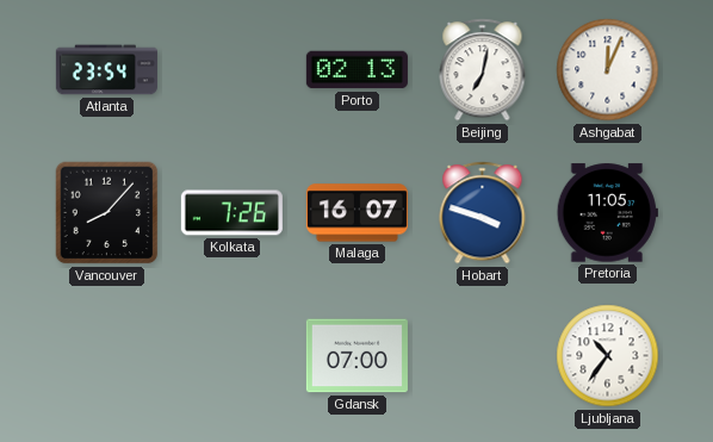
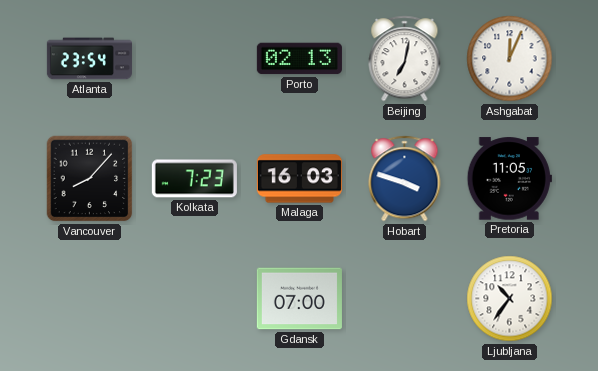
Kolkata: 7:26 -> 7:23
Malaga: 16:07 -> 16:03
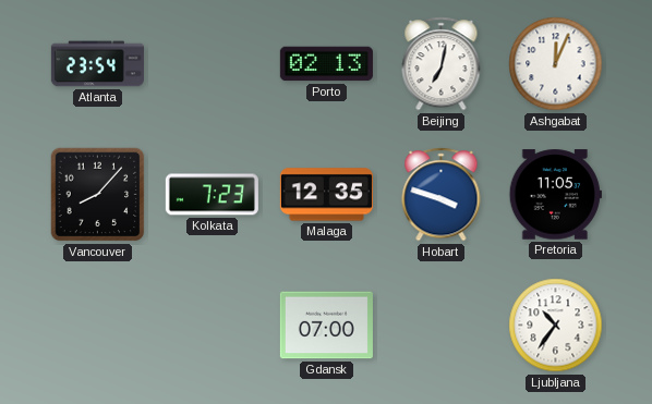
Malaga: 16:03 -> 12:35
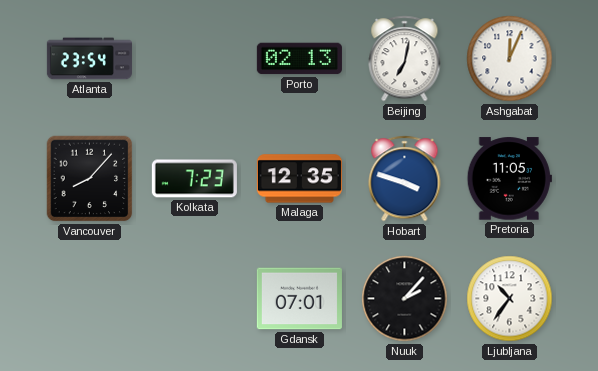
Gdansk: 07:00 -> 07:01
Nuuk: none -> 2:07
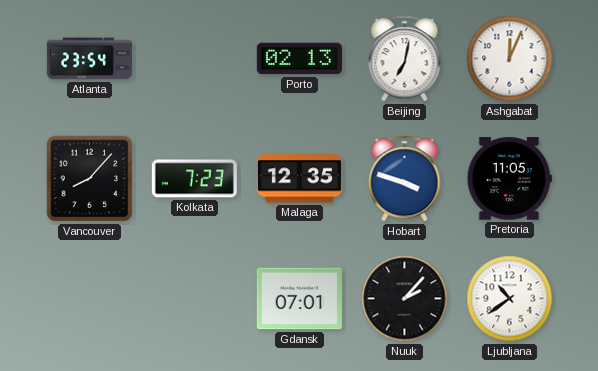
Ljubljana: 10:36 -> 10:39
